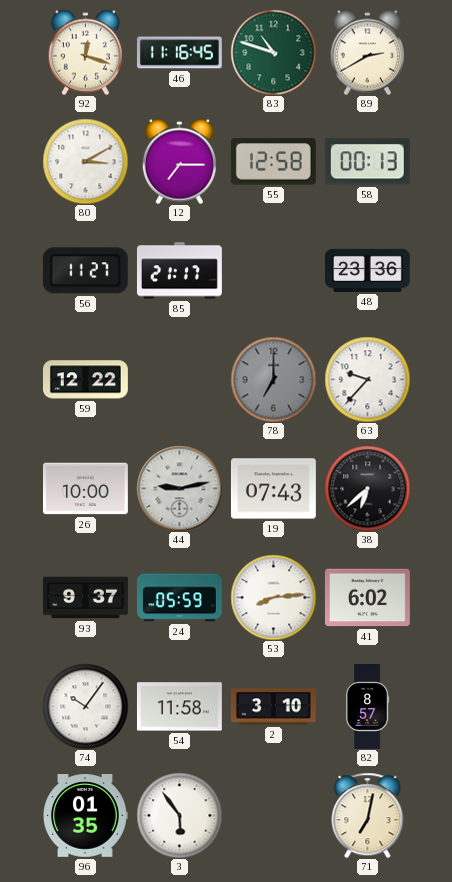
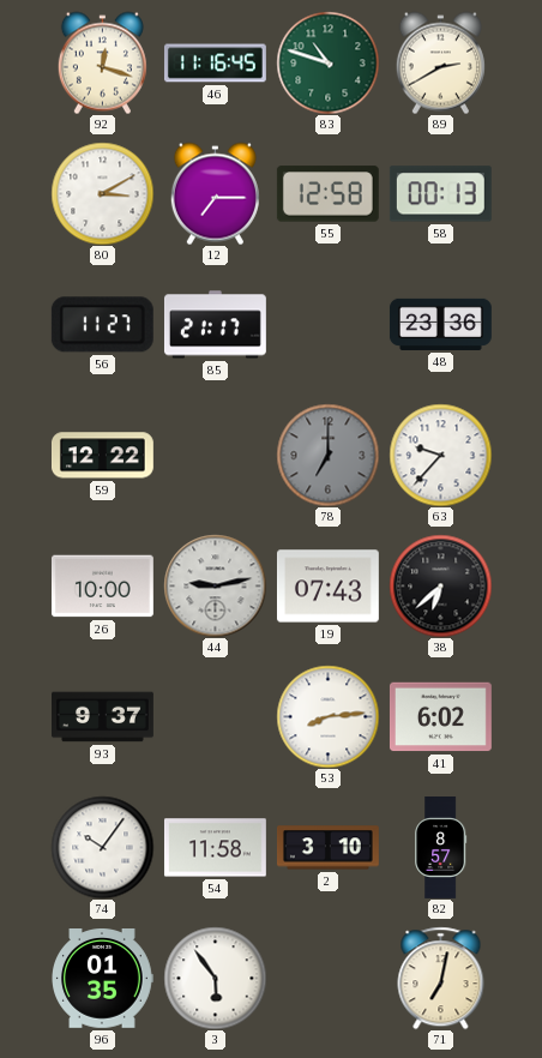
24: 05:59 -> none
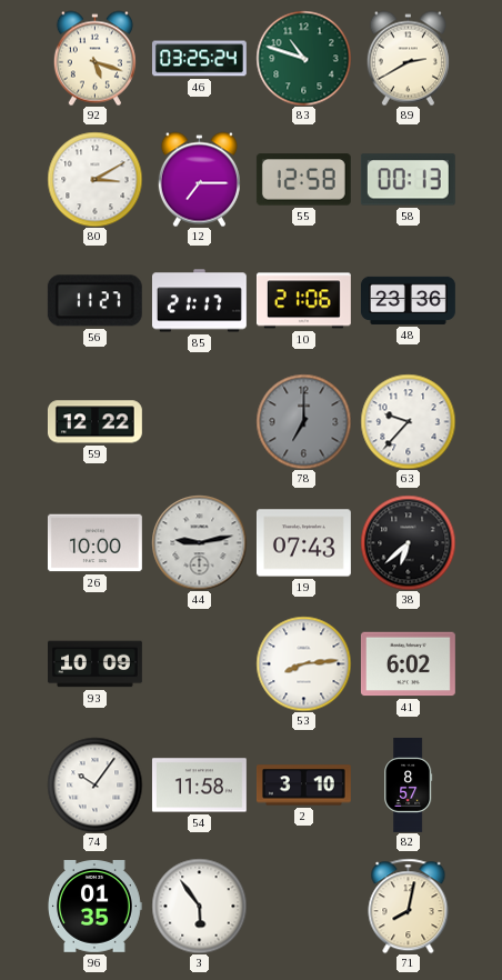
92: 12:18 -> 5:18
46: 11:16 -> 03:25
10: none -> 21:06
93: 9:37 -> 10:09
71: 7:02 -> 8:02
